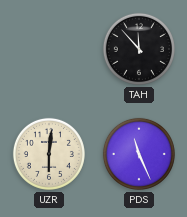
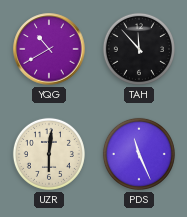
YQG: none -> 10:40
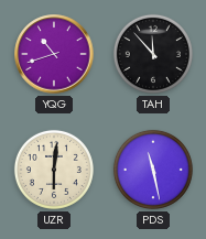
YQG: 10:40 -> 10:42
PDS: 11:26 -> 11:28
